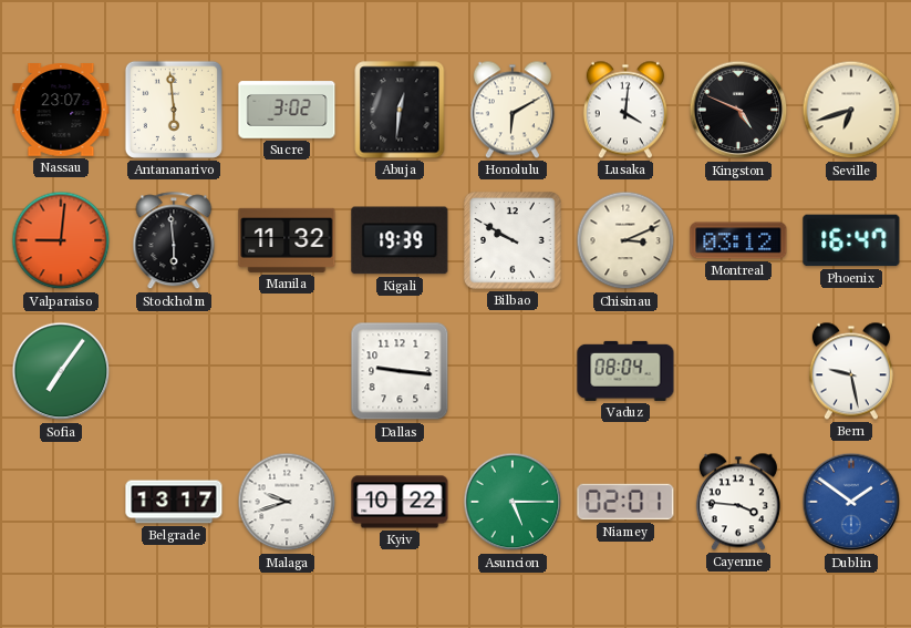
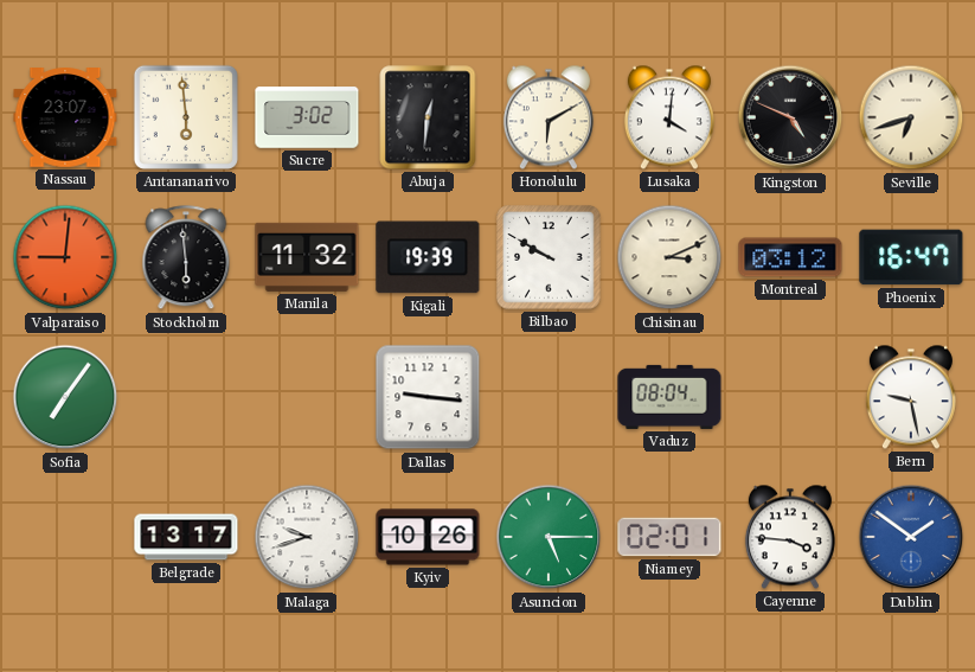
Kyiv: 10:22 -> 10:26
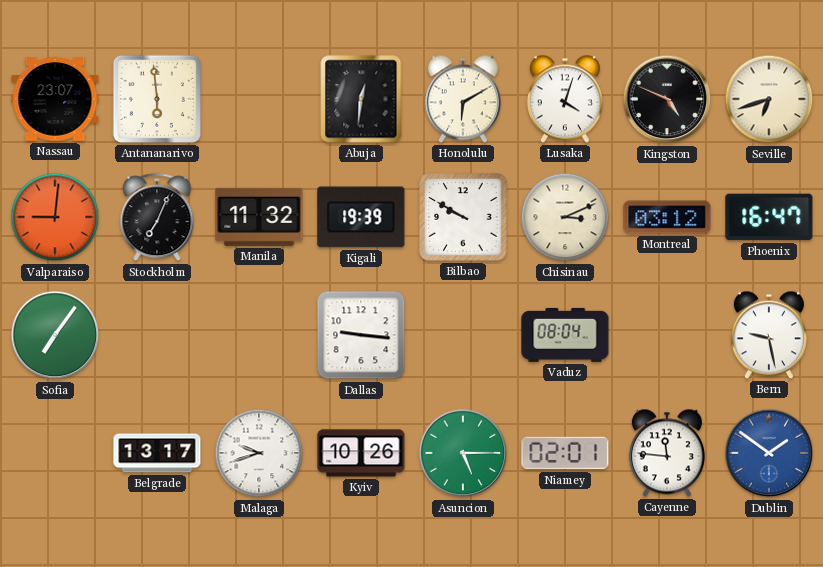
Sucre: 3:02 -> none
Lusaka: 4:01 -> 4:03
Stockholm: 5:59 -> 7:04
Cayenne: 3:46 -> 11:46
